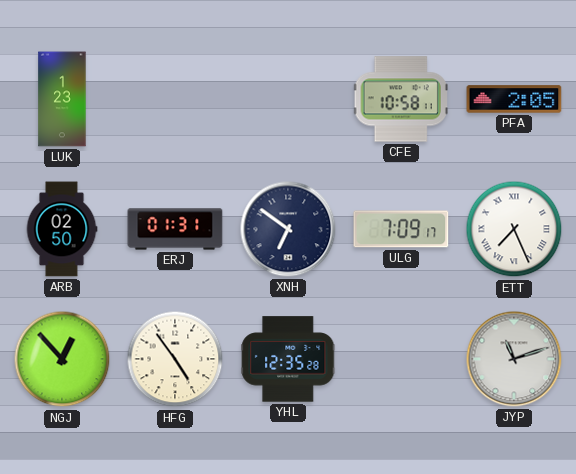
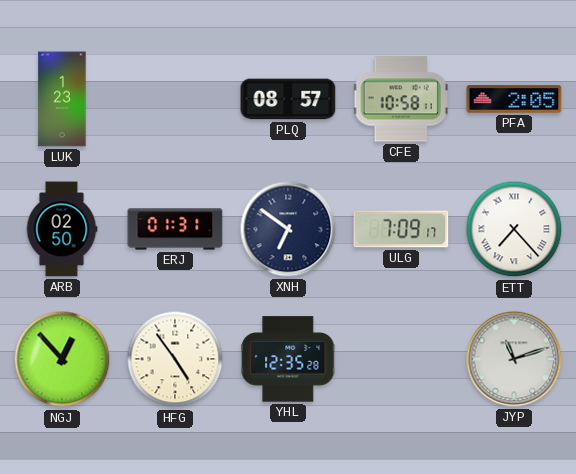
PLQ: none -> 08:57
ETT: 7:26 -> 7:23
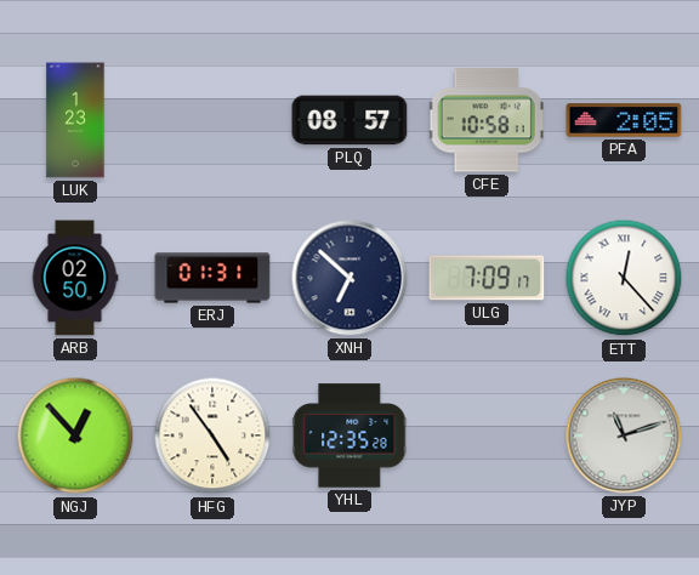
XNH: 6:51 -> 6:52
ETT: 7:23 -> 12:23
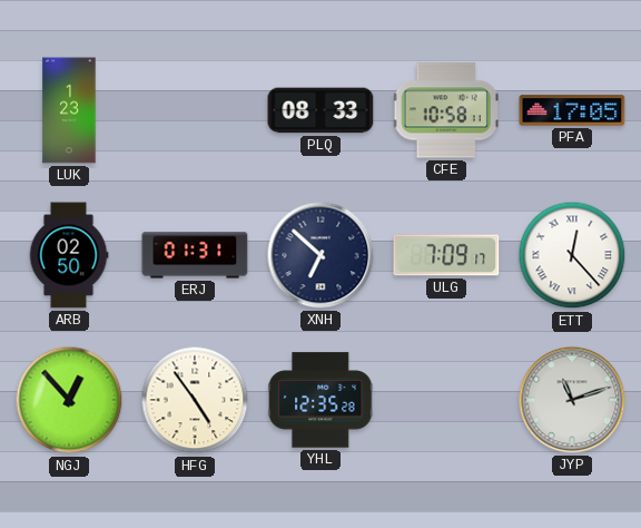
PLQ: 08:57 -> 08:33
PFA: 2:05 -> 17:05
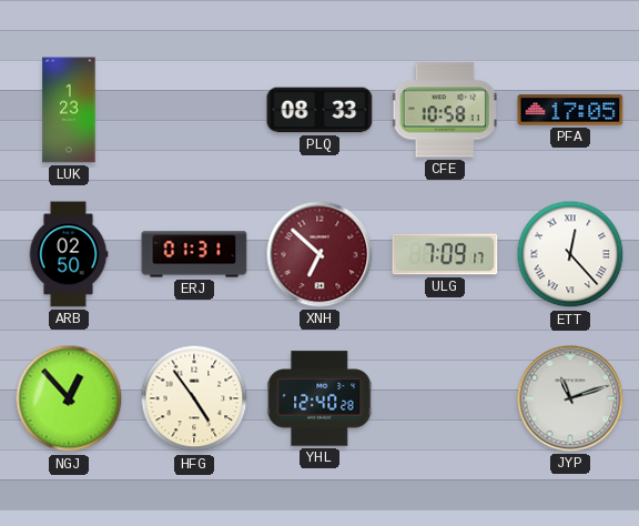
XNH dial: navy -> burgundy
YHL: 12:35 -> 12:40
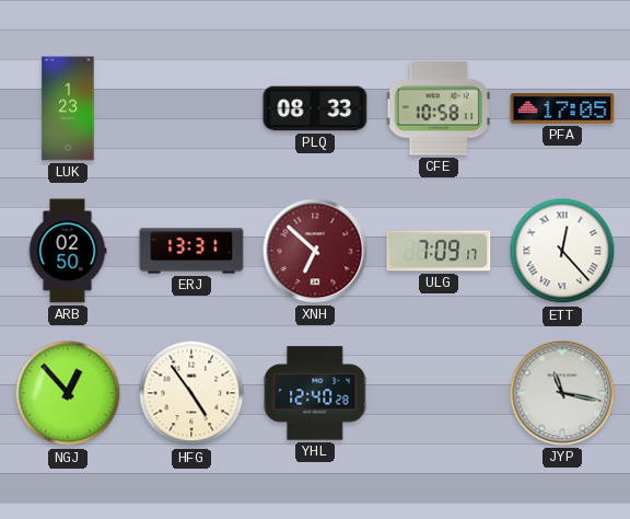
ERJ: 01:31 -> 13:31
JYP: 11:12 -> 11:17
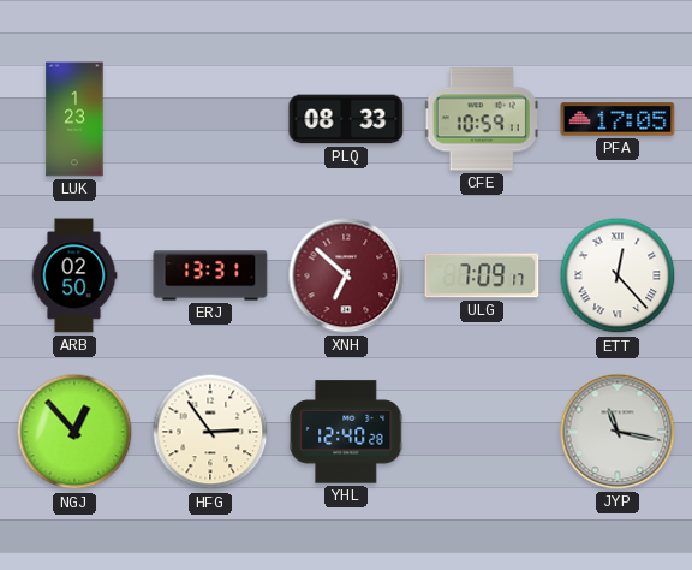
CFE: 10:58 -> 10:59
HFG: 4:54 -> 2:54
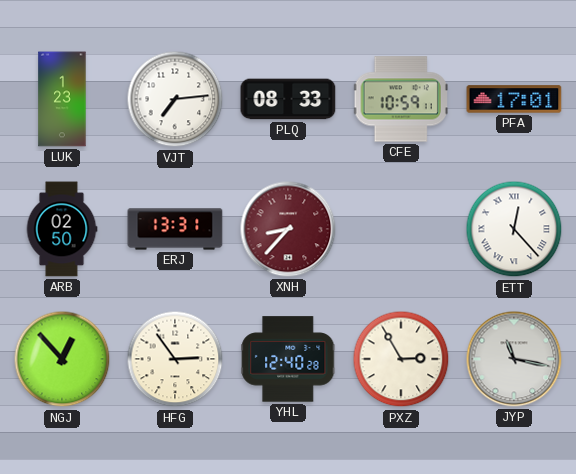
VJT: none -> 7:14
PFA: 17:05 -> 17:01
XNH: 6:52 -> 8:37
ULG: 7:09 -> none
PXZ: none -> 2:55
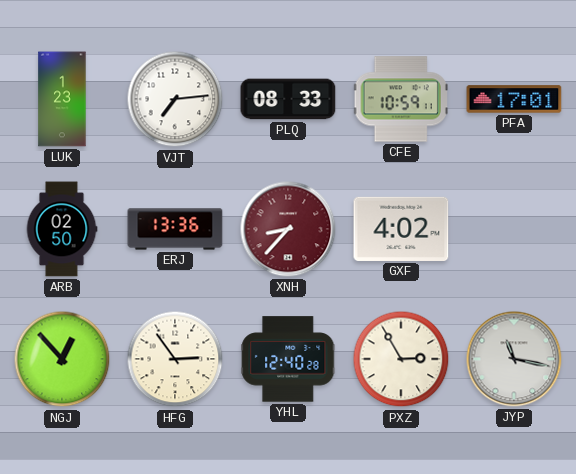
ERJ: 13:31 -> 13:36
GXF: none -> 4:02
ETT: 12:23 -> none
